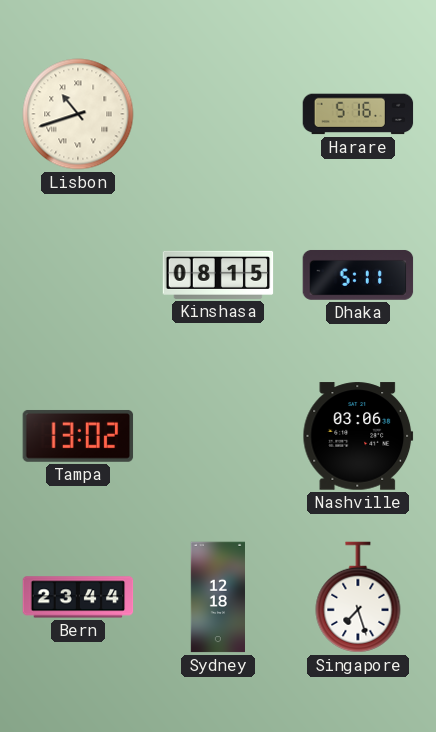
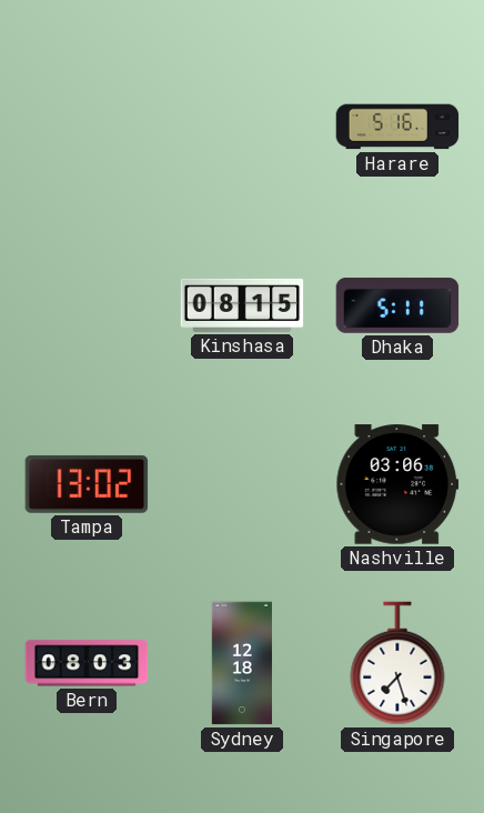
Lisbon: 10:42 -> none
Bern: 23:44 -> 08:03
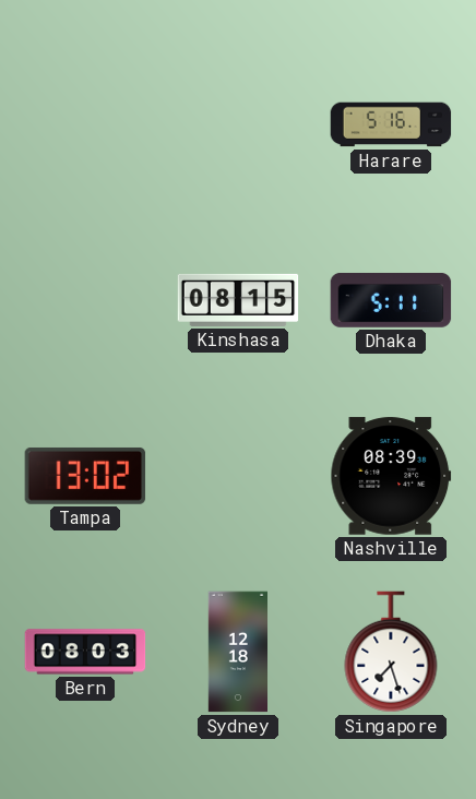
Nashville: 03:06 -> 08:39
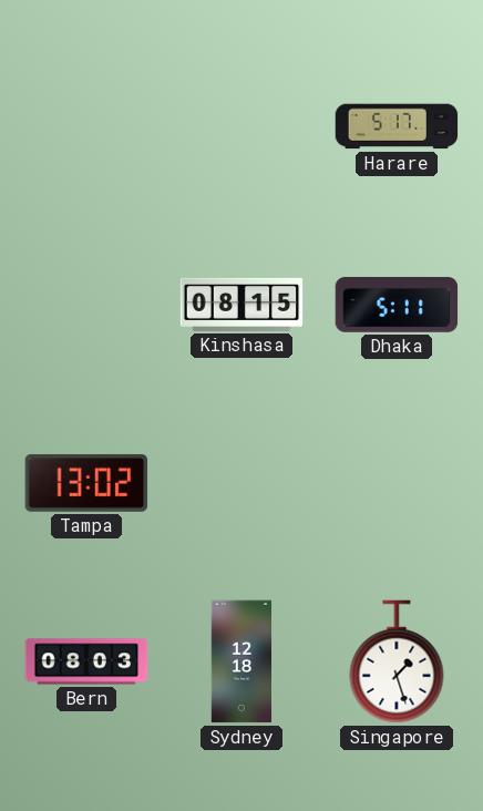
Harare: 5:16 -> 5:17
Nashville: 08:39 -> none
Singapore: 7:27 -> 1:27
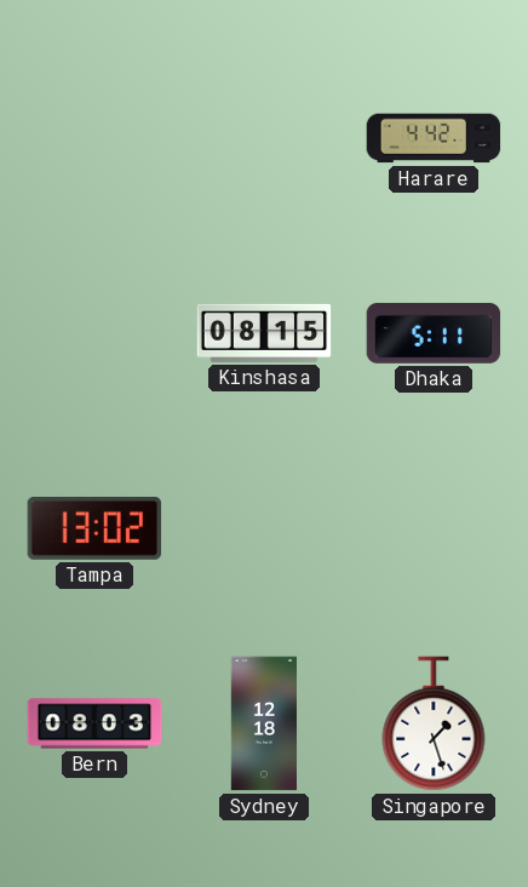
Harare: 5:17 -> 4:42
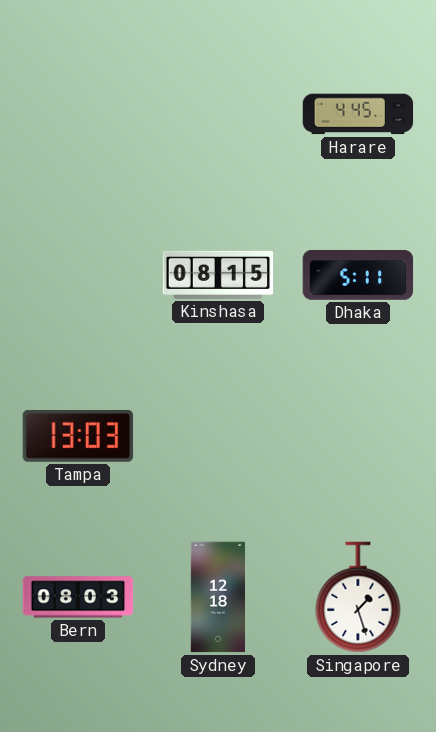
Harare: 4:42 -> 4:45
Tampa: 13:02 -> 13:03
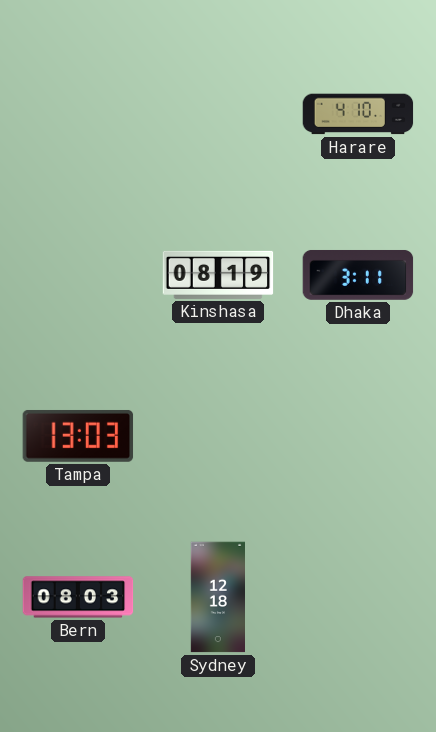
Harare: 4:45 -> 4:10
Kinshasa: 08:15 -> 08:19
Dhaka: 5:11 -> 3:11
Singapore: 1:27 -> none
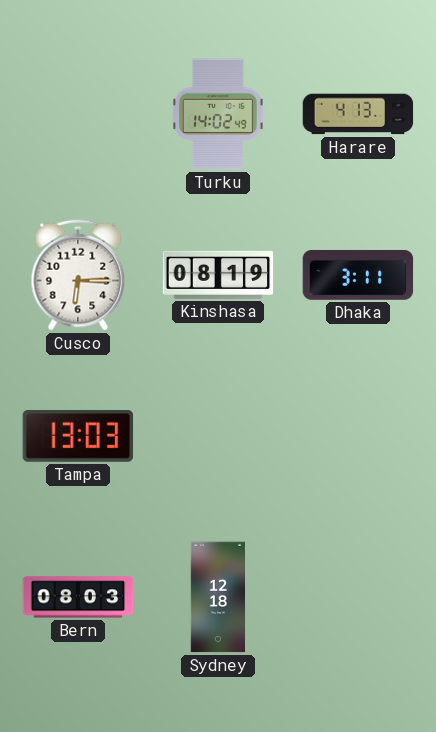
Turku: none -> 14:02
Harare: 4:10 -> 4:13
Cusco: none -> 6:15
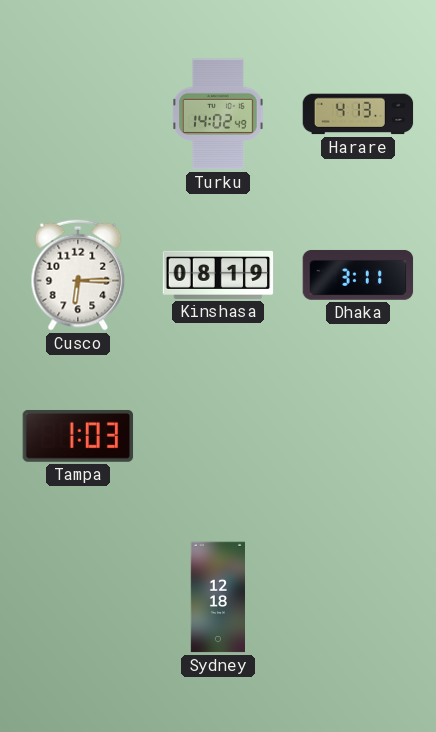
Tampa: 13:03 -> 1:03
Bern: 08:03 -> none
